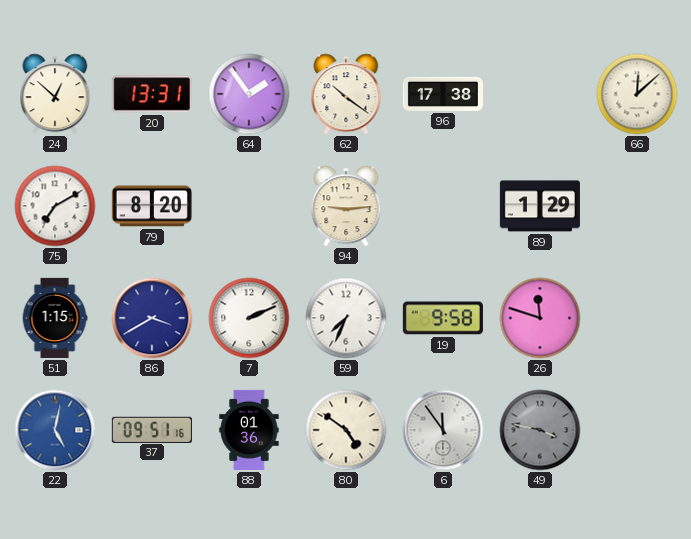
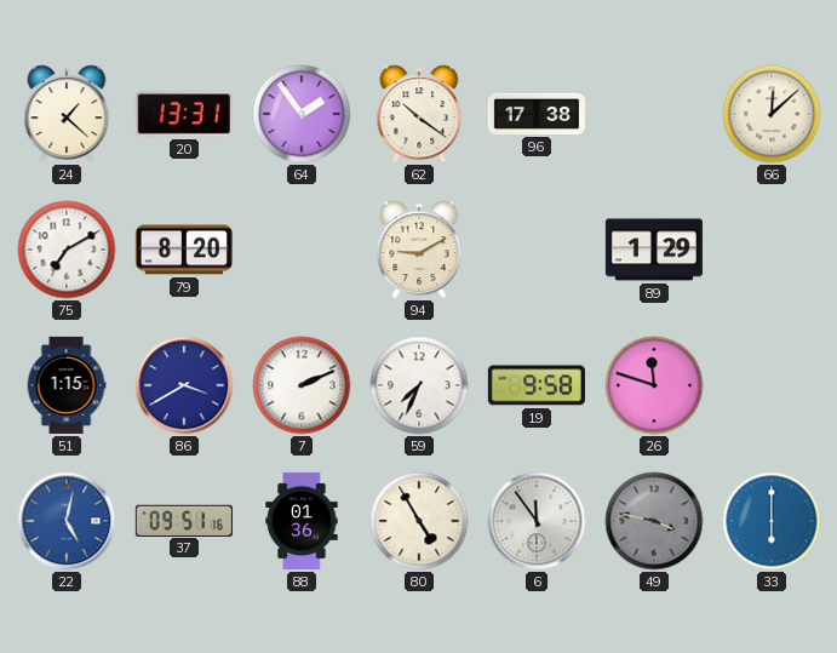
24: 12:52 -> 1:22
94: 9:14 -> 9:10
80: 4:51 -> 4:55
33: none -> 6:00
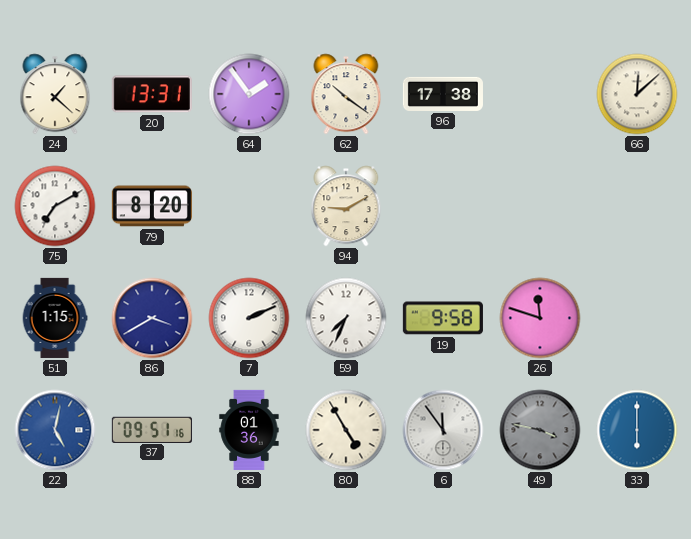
89: 1:29 -> none
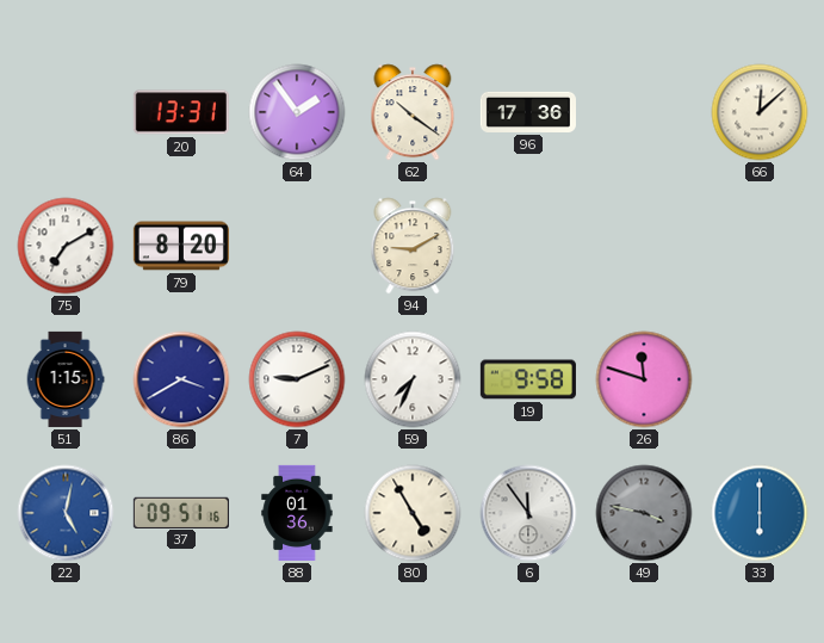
24: 1:22 -> none
96: 17:38 -> 17:36
7: 2:11 -> 9:11
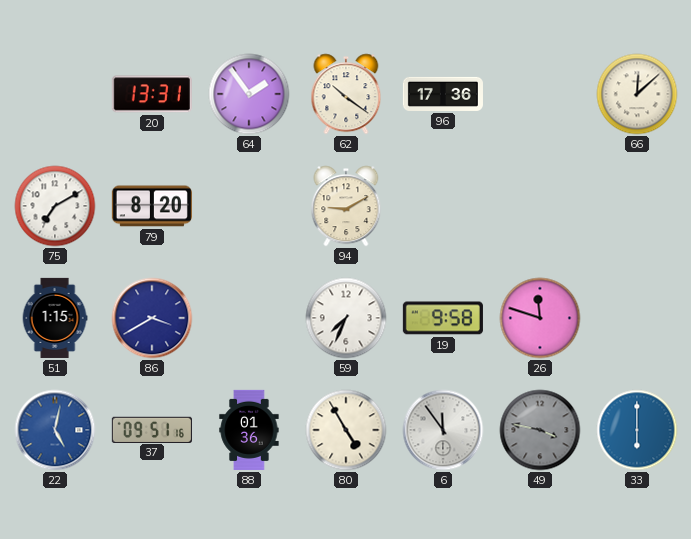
7: 9:11 -> none
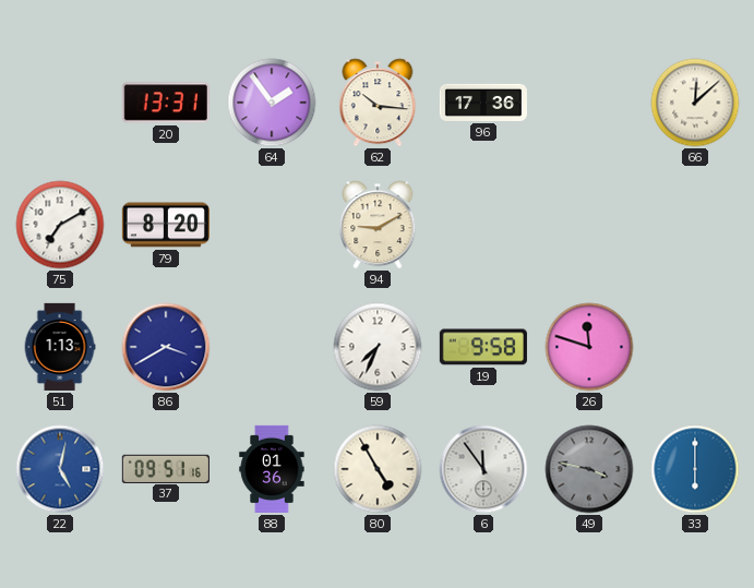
62: 10:21 -> 10:16
51: 1:15 -> 1:13
